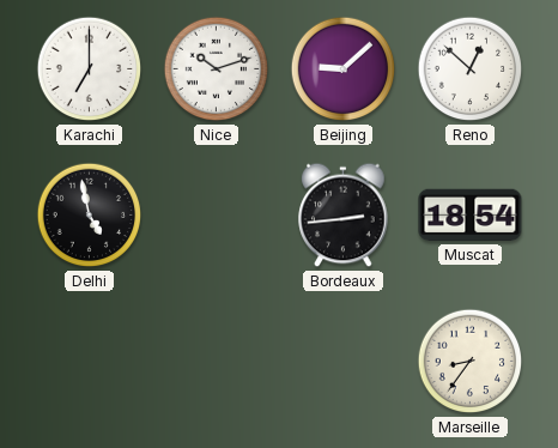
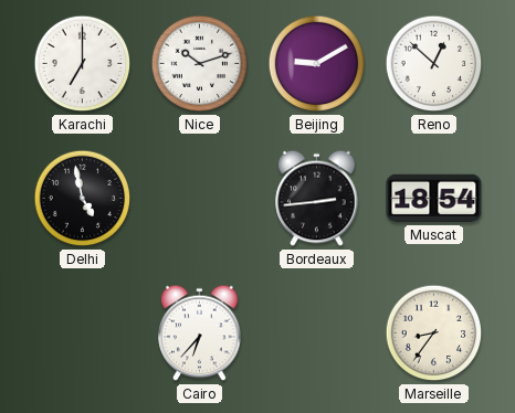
Beijing: 9:08 -> 9:10
Cairo: none -> 6:37
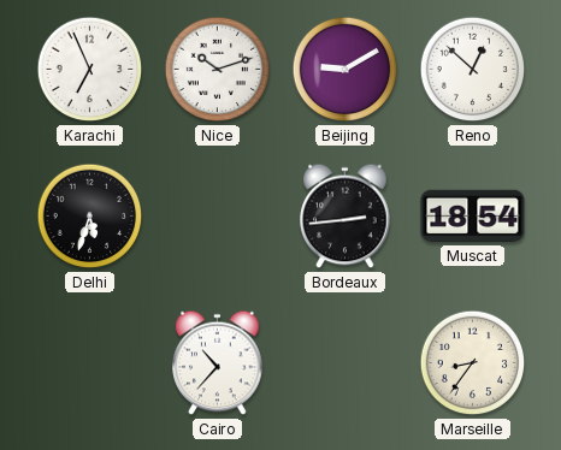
Karachi: 7:00 -> 6:56
Delhi: 4:58 -> 5:33
Cairo: 6:37 -> 10:37
